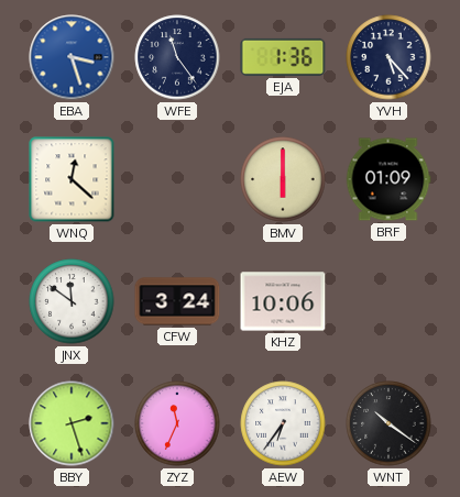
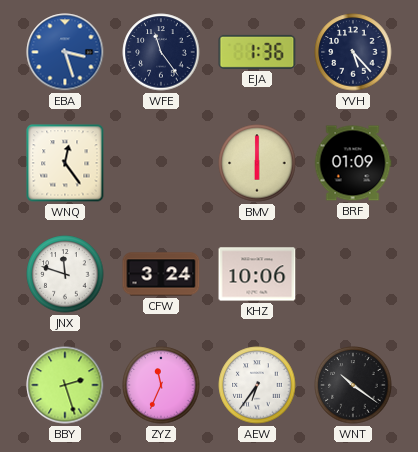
WNQ: 12:22 -> 12:24
JNX: 11:51 -> 11:48
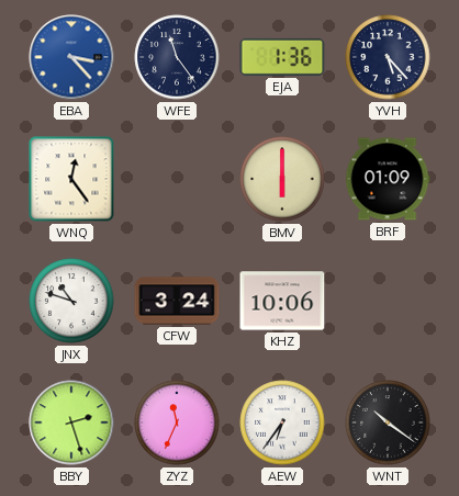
EBA: 3:27 -> 3:23
JNX: 11:48 -> 10:48
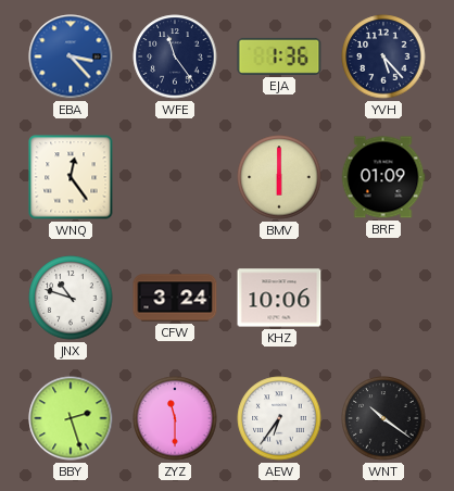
ZYZ: 11:34 -> 11:30
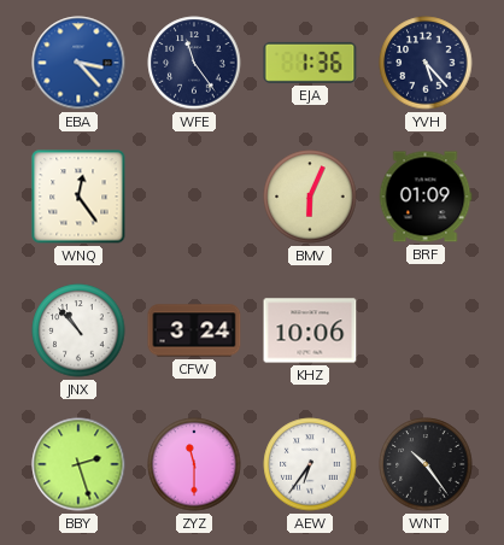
BMV: 6:00 -> 6:04
JNX: 10:48 -> 10:53
WNT: 10:21 -> 10:24
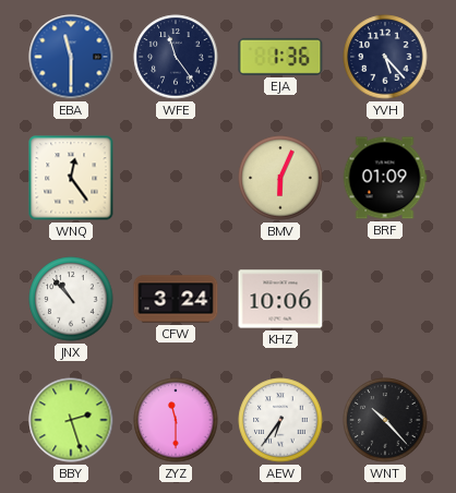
EBA: 3:23 -> 11:30
WNT: 10:24 -> 10:23
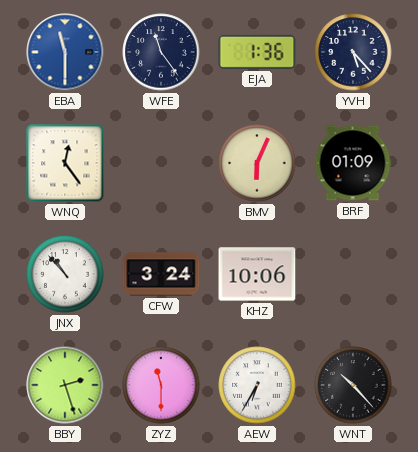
AEW: 6:36 -> 6:35
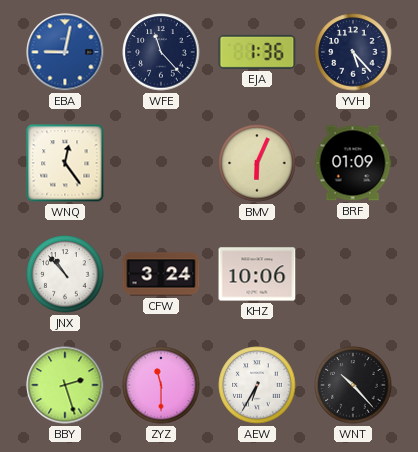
EBA: 11:30 -> 9:02
WFE: 11:24 -> 11:23
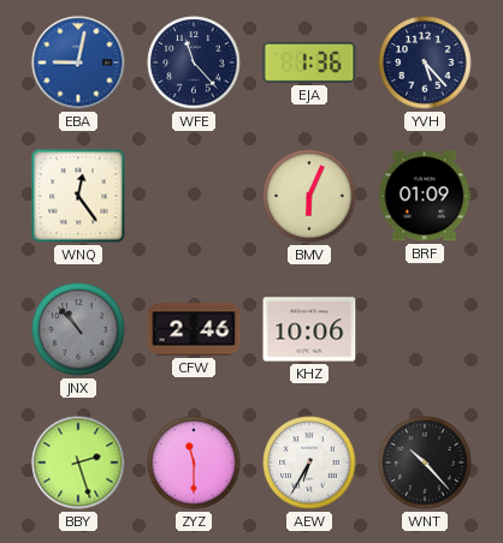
JNX dial: white -> grey
CFW: 3:24 -> 2:46
